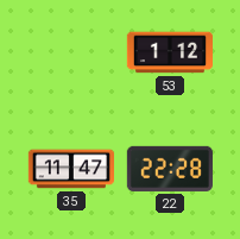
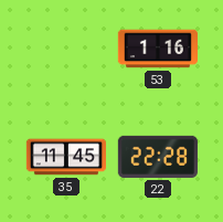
53: 1:12 -> 1:16
35: 11:47 -> 11:45
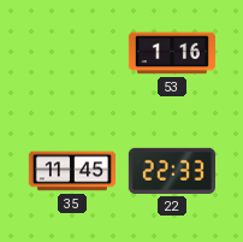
22: 22:28 -> 22:33
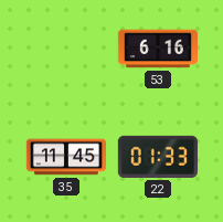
53: 1:16 -> 6:16
22: 22:33 -> 01:33
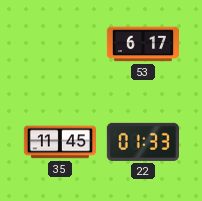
53: 6:16 -> 6:17
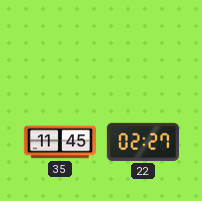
53: 6:17 -> none
22: 01:33 -> 02:27
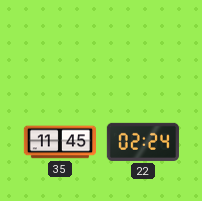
22: 02:27 -> 02:24
